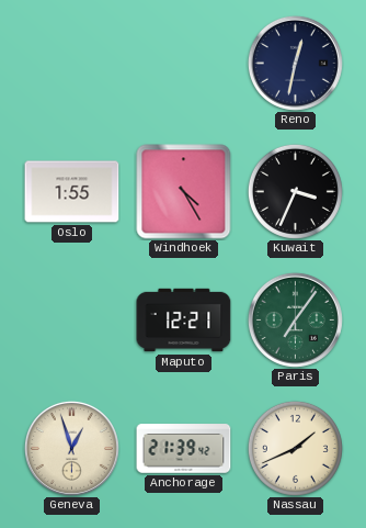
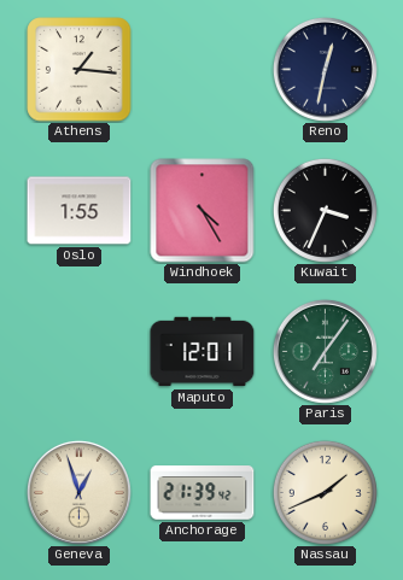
Athens: none -> 1:16
Maputo: 12:21 -> 12:01
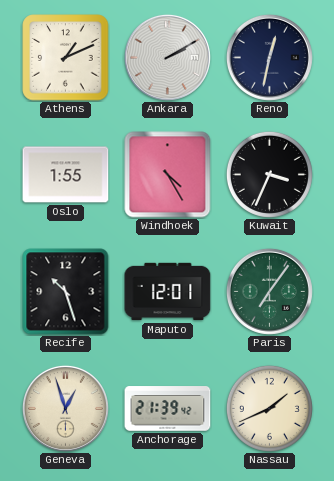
Athens: 1:16 -> 1:11
Ankara: none -> 2:10
Recife: none -> 10:27
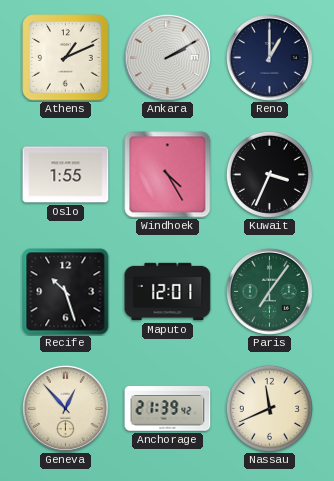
Reno: 12:32 -> 1:00
Geneva: 12:57 -> 12:53
Nassau: 1:41 -> 11:41
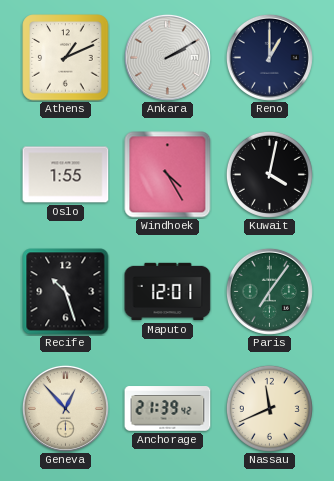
Kuwait: 3:34 -> 4:02
